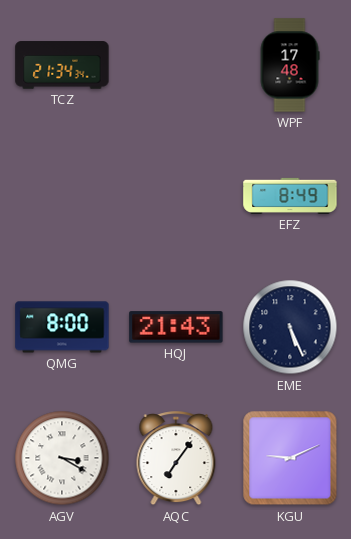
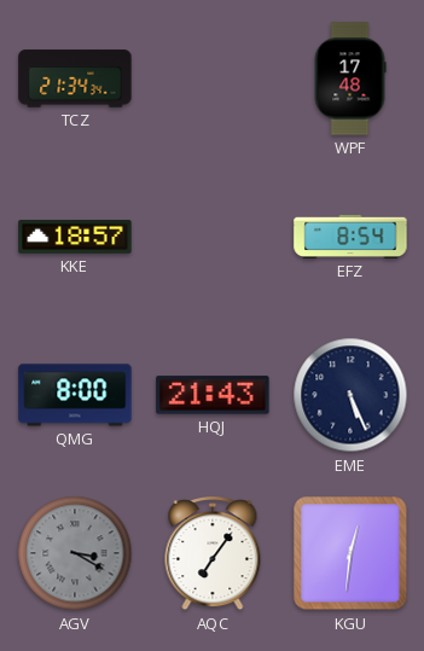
KKE: none -> 18:57
EFZ: 8:49 -> 8:54
AGV dial: white -> grey
KGU: 9:11 -> 12:31
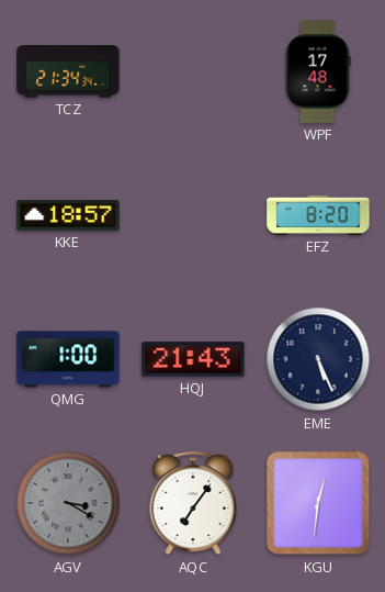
EFZ: 8:54 -> 8:20
QMG: 8:00 -> 1:00
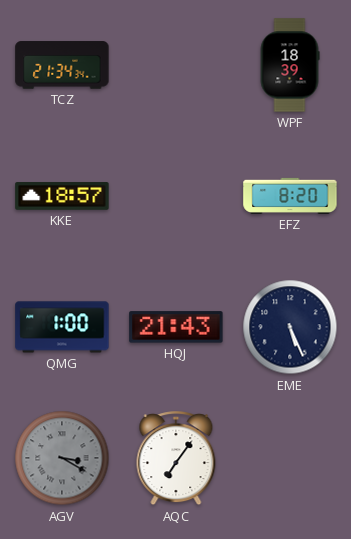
WPF: 17:48 -> 18:39
KGU: 12:31 -> none
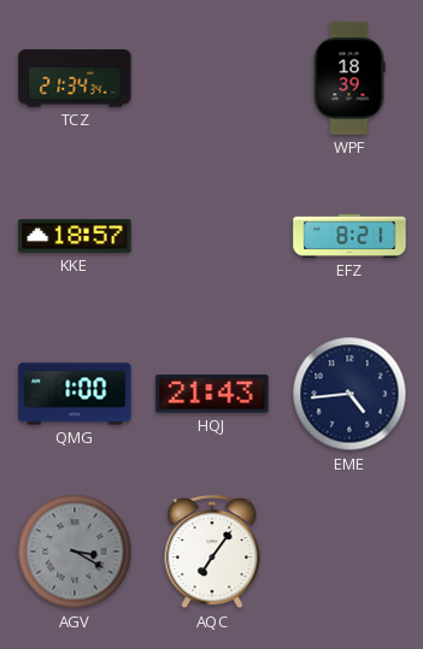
EFZ: 8:20 -> 8:21
EME: 5:26 -> 4:44
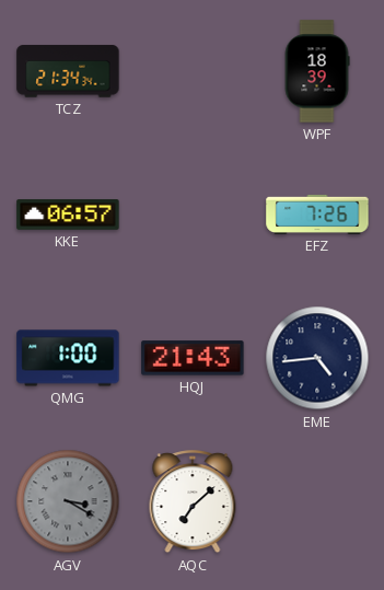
KKE: 18:57 -> 06:57
EFZ: 8:21 -> 7:26
AQC: 7:06 -> 7:08
